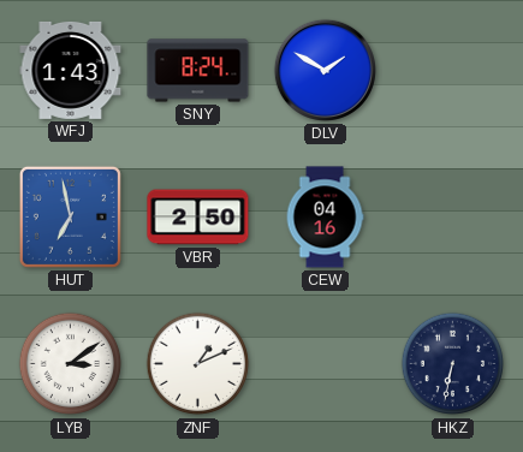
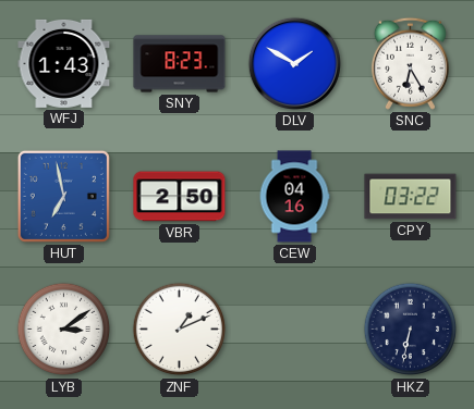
SNY: 8:24 -> 8:23
SNC: none -> 6:25
CPY: none -> 03:22
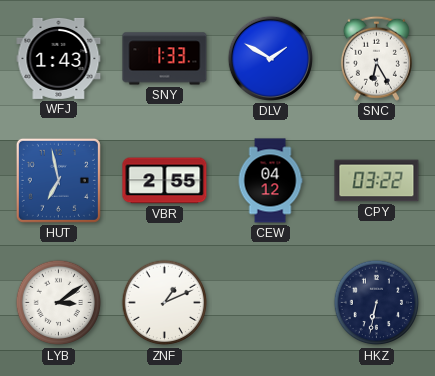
SNY: 8:23 -> 1:33
VBR: 2:50 -> 2:55
CEW: 04:16 -> 04:12
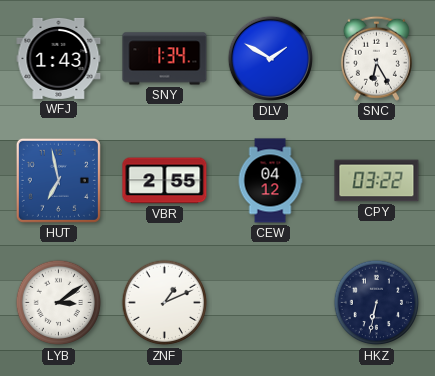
SNY: 1:33 -> 1:34
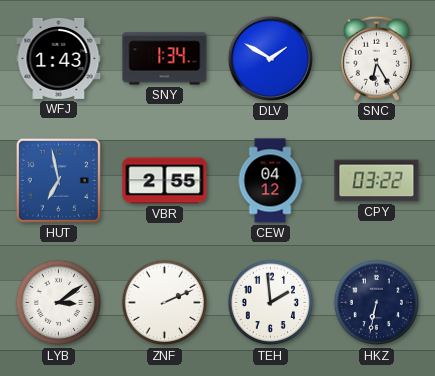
ZNF: 1:11 -> 2:11
TEH: none -> 1:59
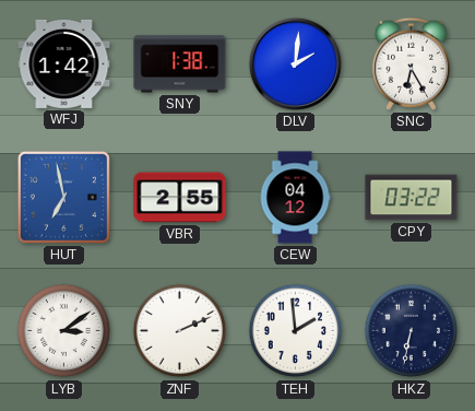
WFJ: 1:43 -> 1:42
SNY: 1:34 -> 1:38
DLV: 1:50 -> 2:01
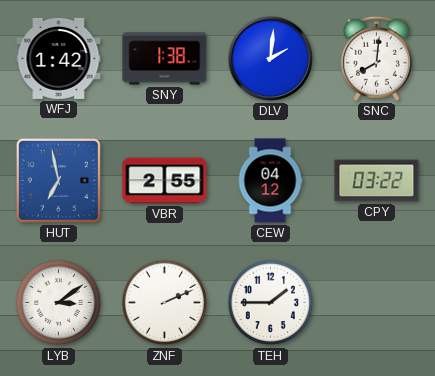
SNC: 6:25 -> 8:01
TEH: 1:59 -> 1:45
HKZ: 6:32 -> none
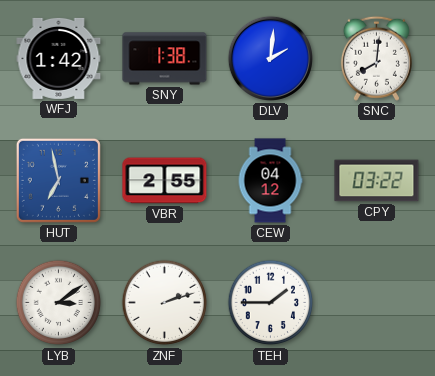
ZNF: 2:11 -> 2:12
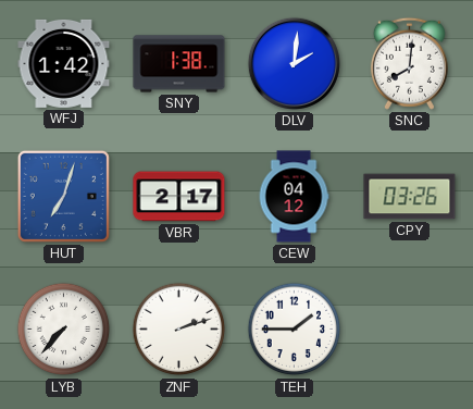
HUT: 6:58 -> 7:03
VBR: 2:55 -> 2:17
CPY: 03:22 -> 03:26
LYB: 3:09 -> 7:37
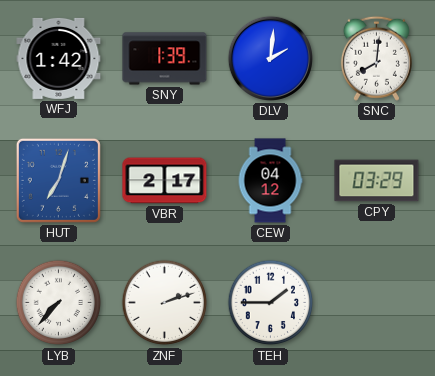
SNY: 1:38 -> 1:39
CPY: 03:26 -> 03:29
